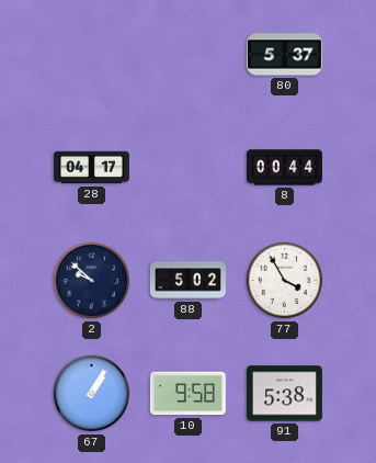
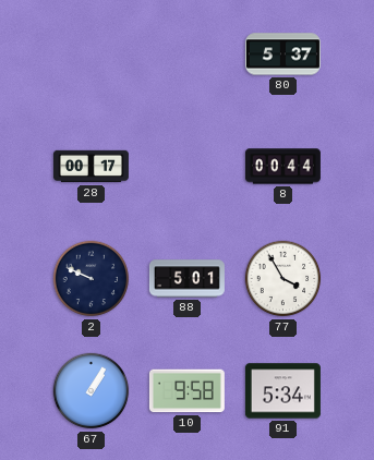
28: 04:17 -> 00:17
2: 9:52 -> 9:49
88: 5:02 -> 5:01
91: 5:38 -> 5:34
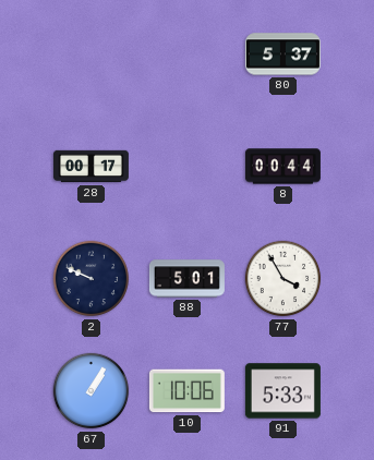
10: 9:58 -> 10:06
91: 5:34 -> 5:33
